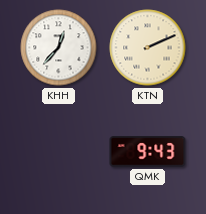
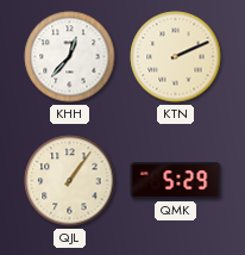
QJL: none -> 1:06
QMK: 9:43 -> 5:29
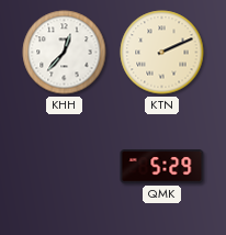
QJL: 1:06 -> none
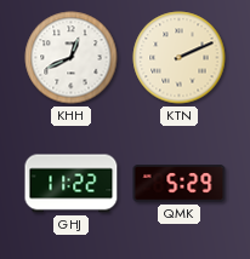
KHH: 12:37 -> 12:41
GHJ: none -> 11:22
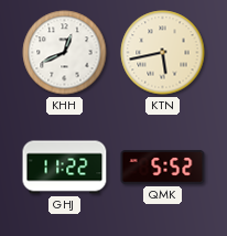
KTN: 2:11 -> 5:43
QMK: 5:29 -> 5:52
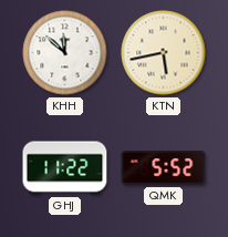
KHH: 12:41 -> 11:52
